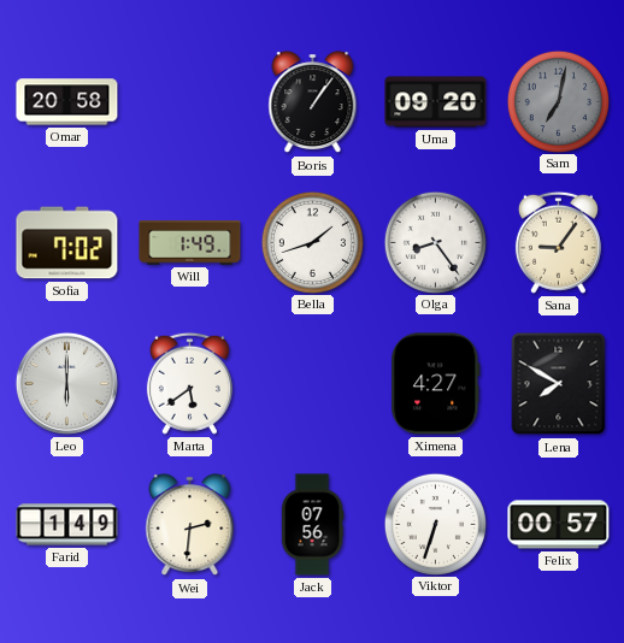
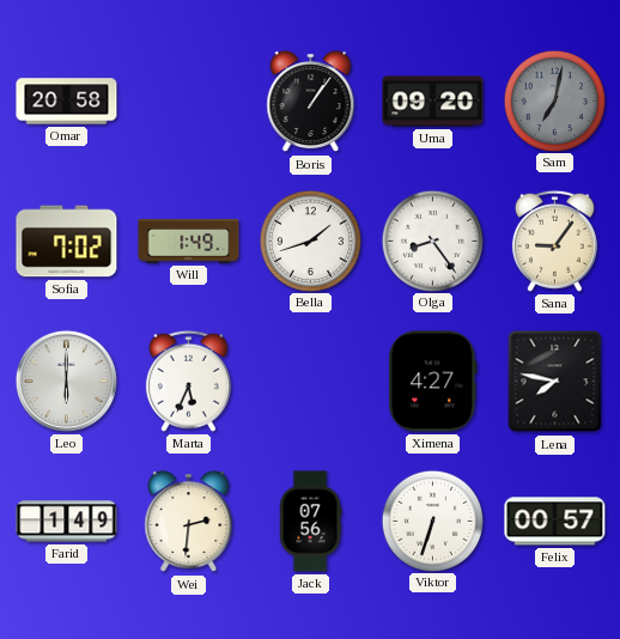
Marta: 5:39 -> 5:34
Lena: 7:50 -> 7:47
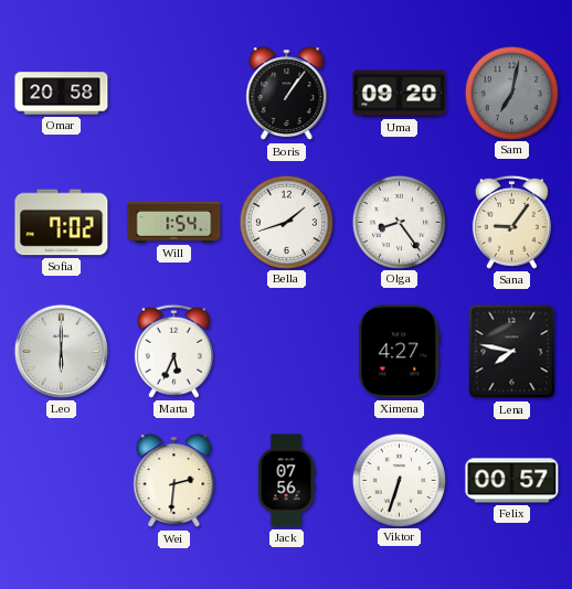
Will: 1:49 -> 1:54
Farid: 1:49 -> none
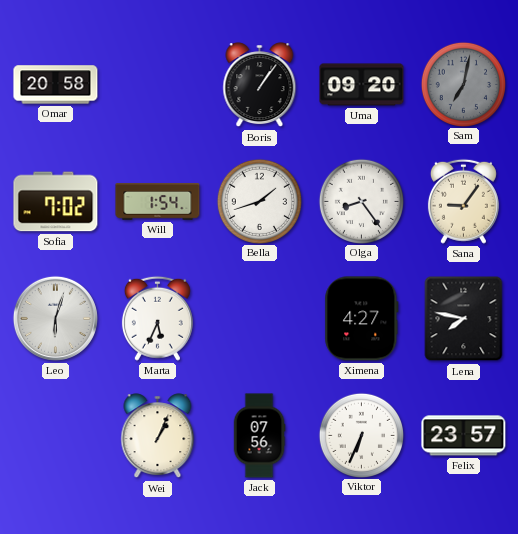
Leo: 6:00 -> 6:03
Wei: 2:31 -> 1:04
Viktor: 6:33 -> 6:34
Felix: 00:57 -> 23:57
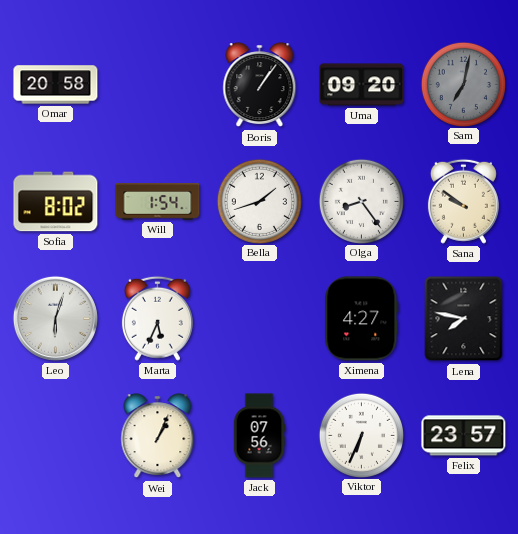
Sofia: 7:02 -> 8:02
Sana: 9:06 -> 9:51
